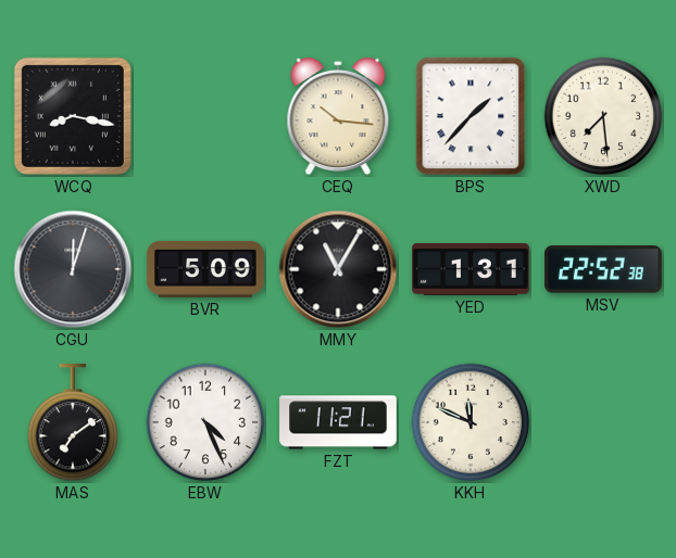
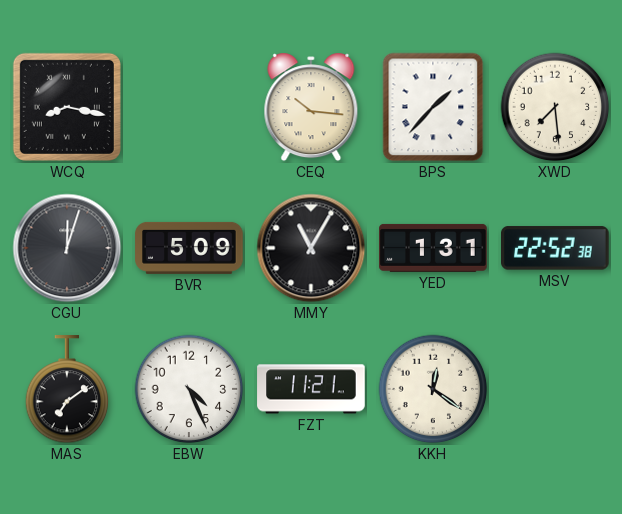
KKH: 11:49 -> 12:21
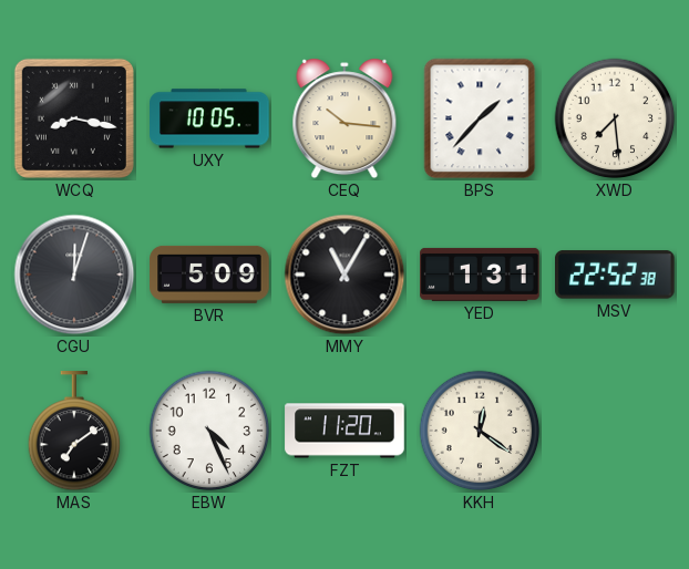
UXY: none -> 10:05
FZT: 11:21 -> 11:20
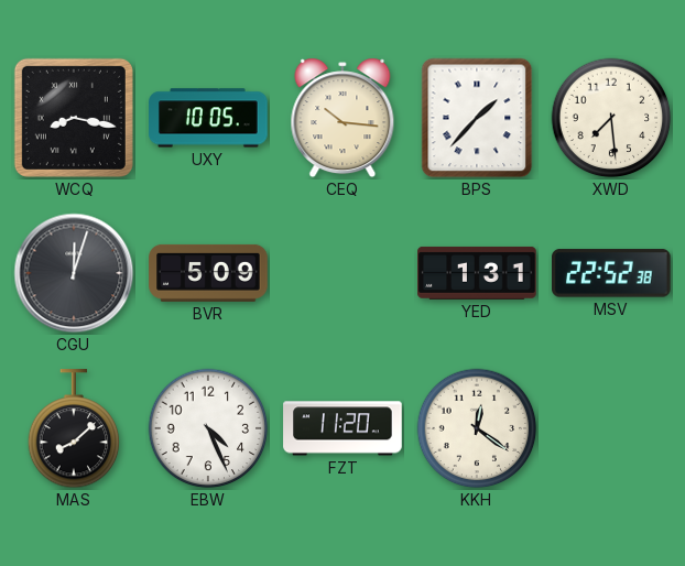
MMY: 11:05 -> none
MAS: 7:09 -> 8:08
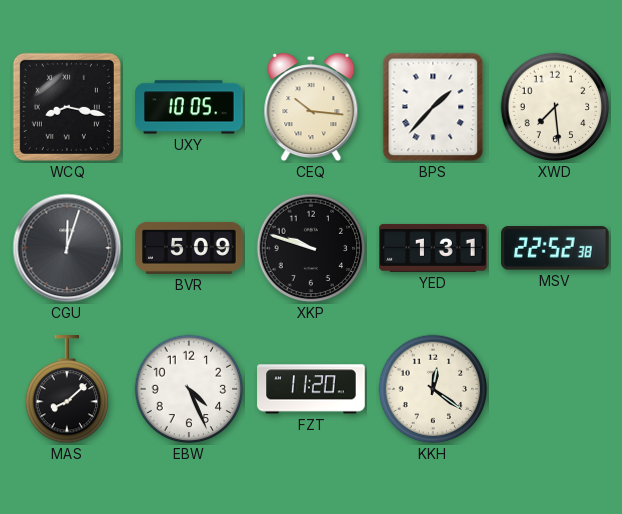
XKP: none -> 9:48
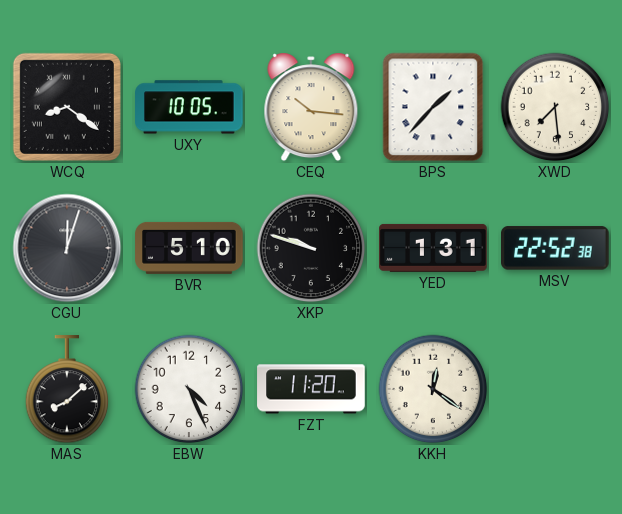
WCQ: 8:17 -> 8:21
BVR: 5:09 -> 5:10
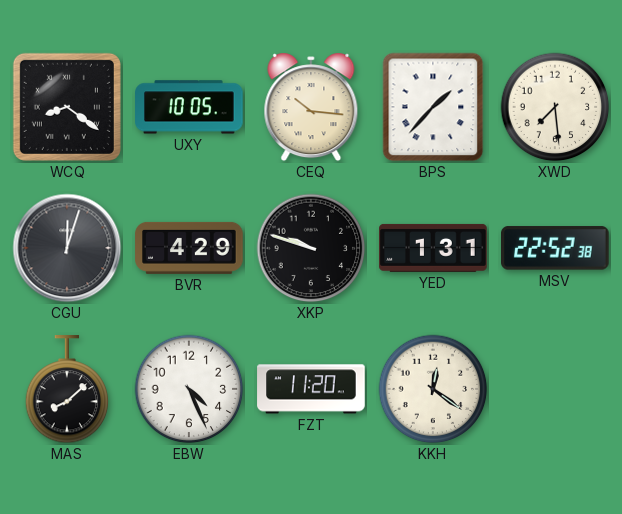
BVR: 5:10 -> 4:29
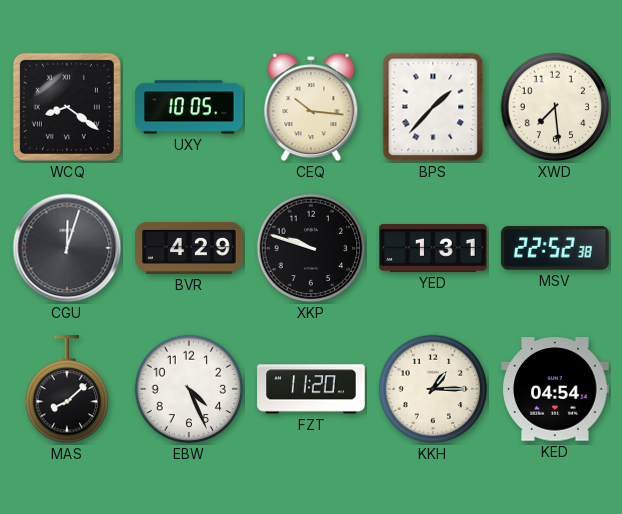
KKH: 12:21 -> 1:15
KED: none -> 04:54
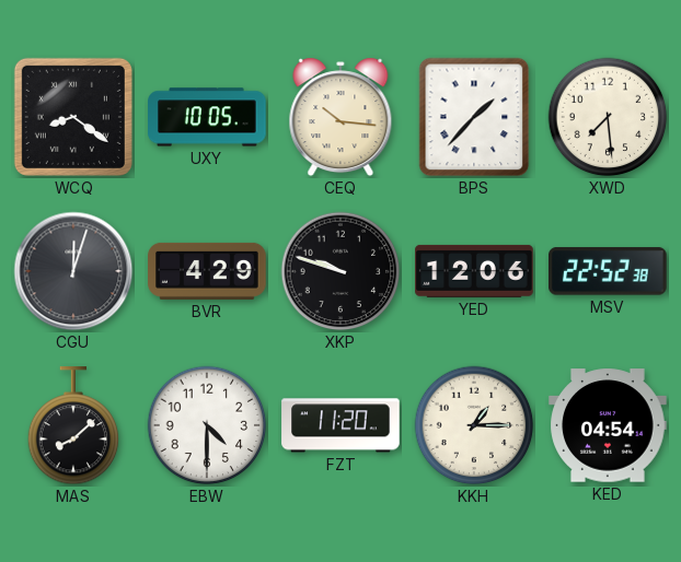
YED: 1:31 -> 12:06
EBW: 4:26 -> 4:30
